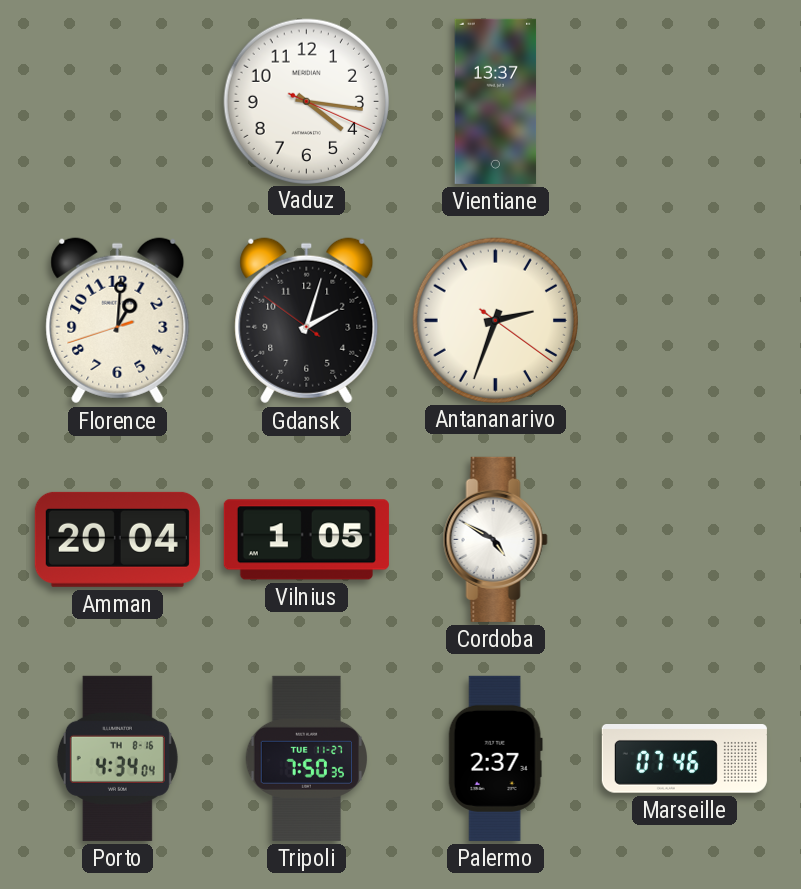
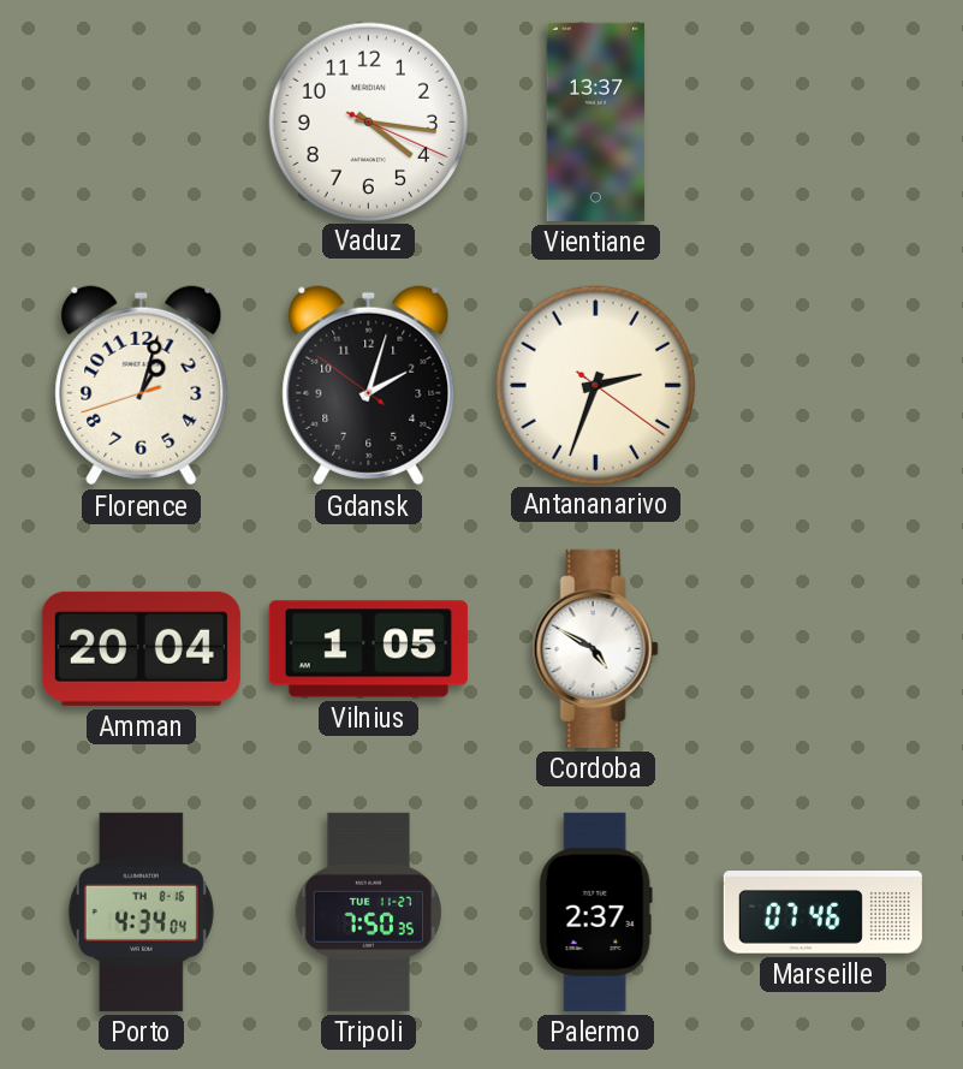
Florence: 1:00 -> 1:02
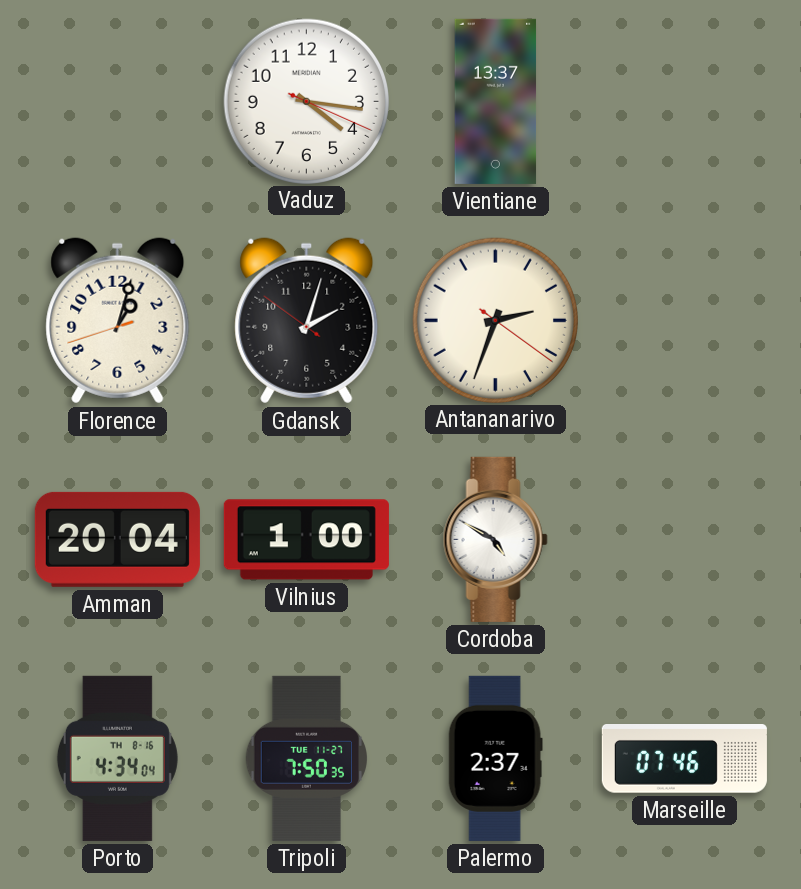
Vilnius: 1:05 -> 1:00
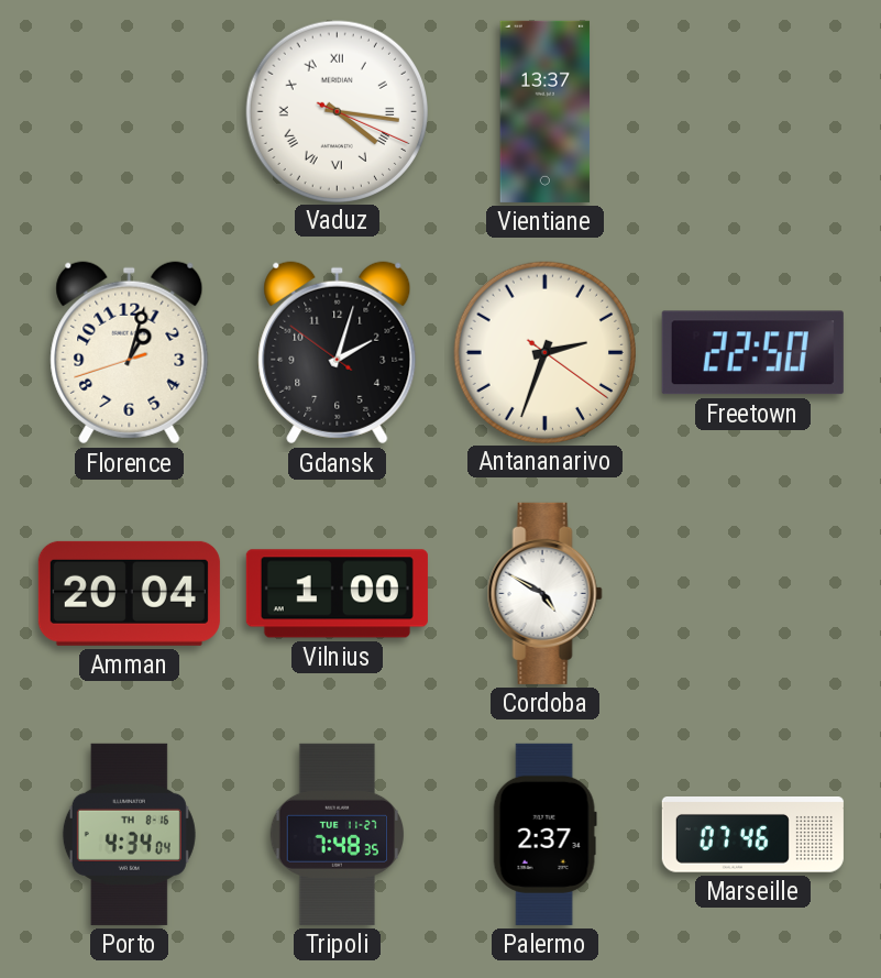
Vaduz numerals: Arabic -> Roman
Freetown: none -> 22:50
Tripoli: 7:50 -> 7:48
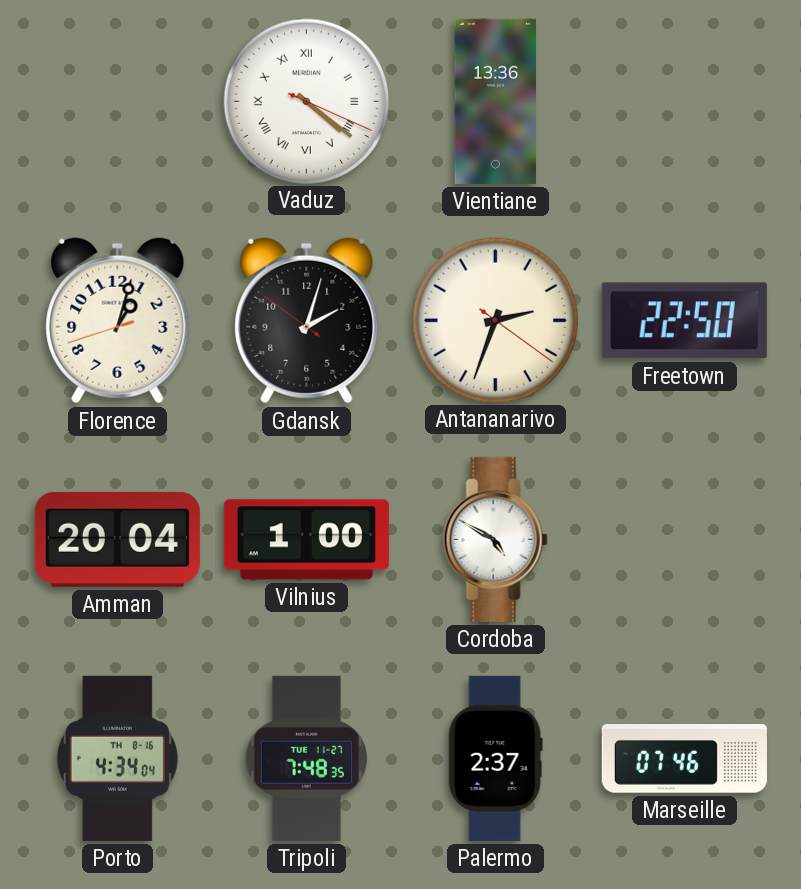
Vaduz: 4:16 -> 4:21
Vientiane: 13:37 -> 13:36
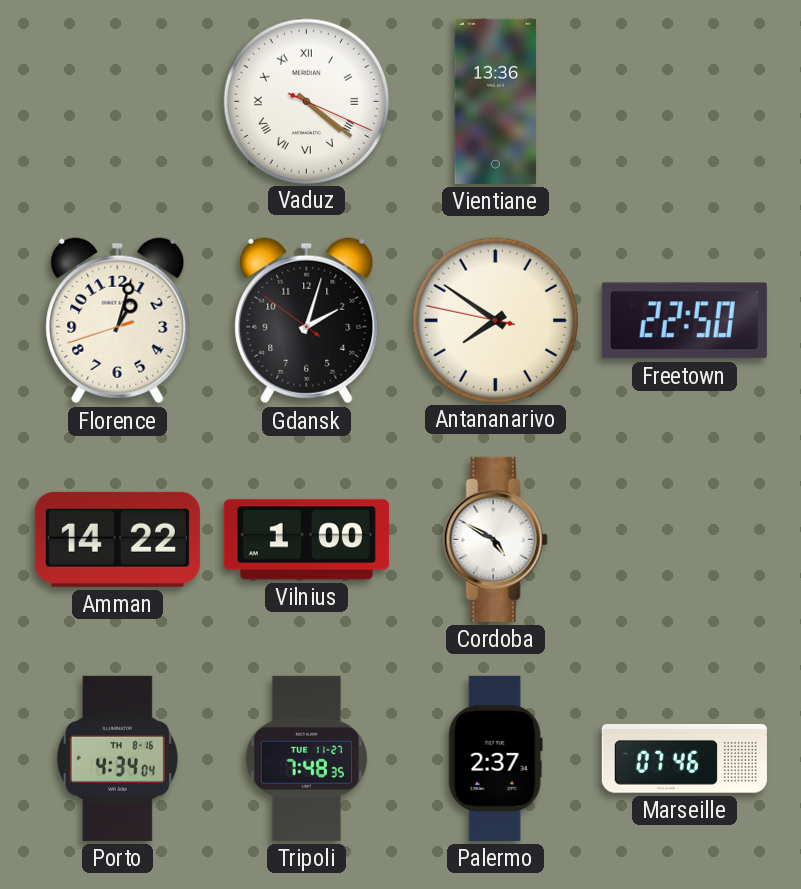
Antananarivo: 2:33 -> 7:50
Amman: 20:04 -> 14:22
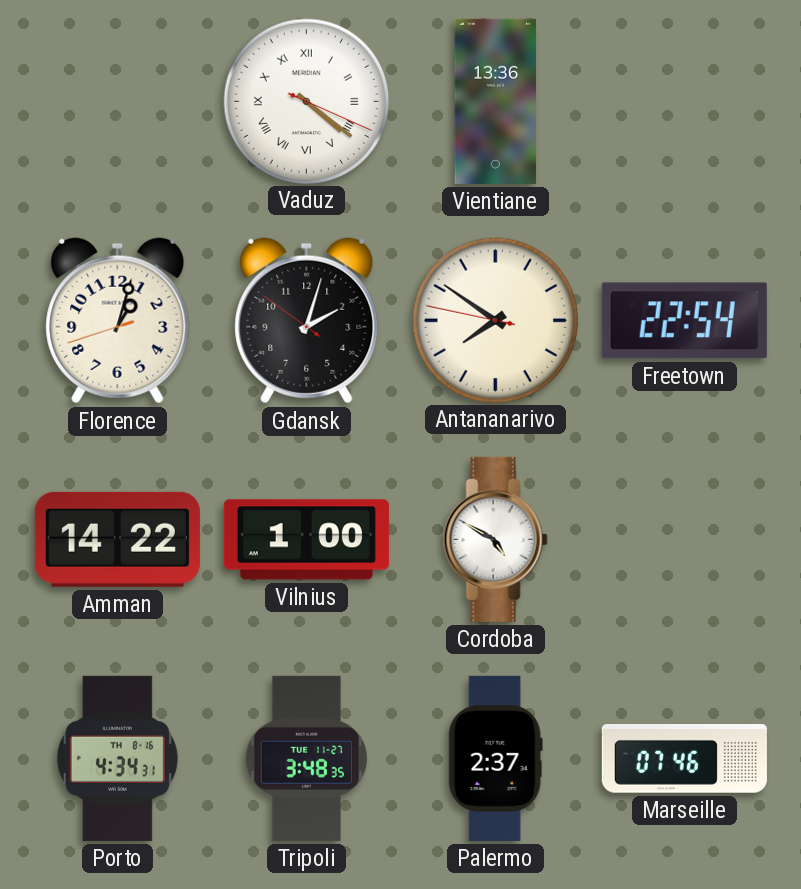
Freetown: 22:50 -> 22:54
Porto: 4:34:04 -> 4:34:31
Tripoli: 7:48 -> 3:48
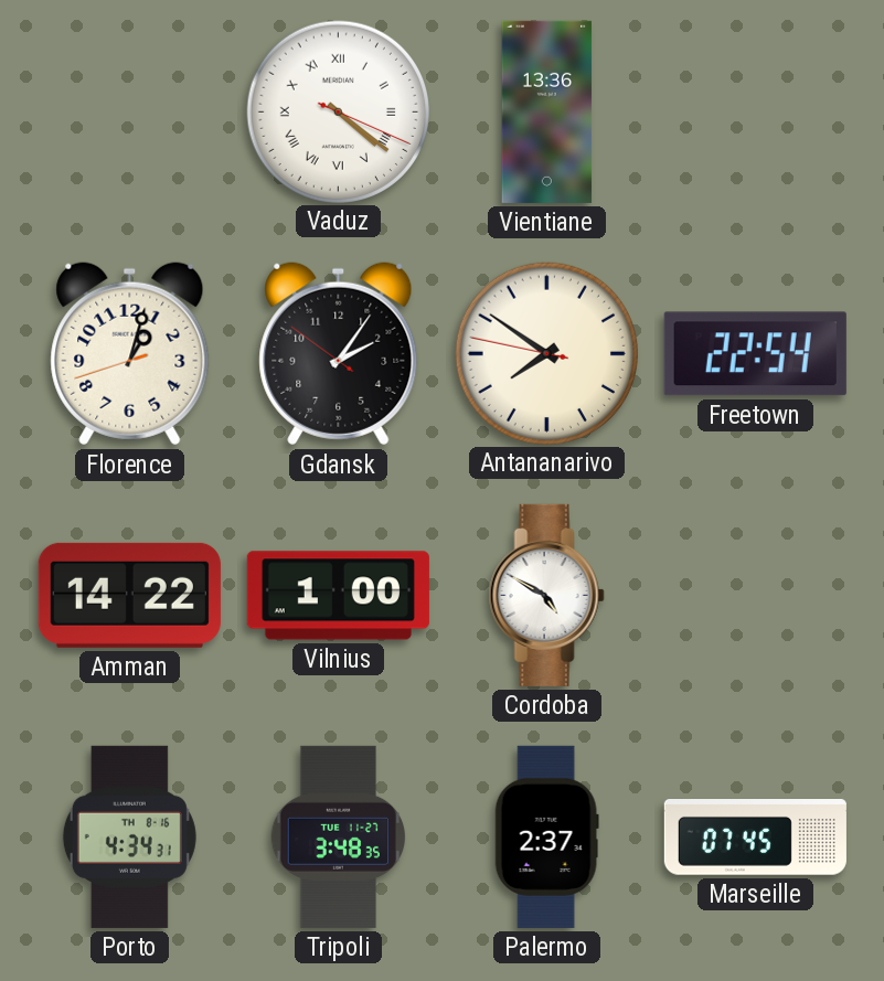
Gdansk: 2:02 -> 2:05
Marseille: 07:46 -> 07:45
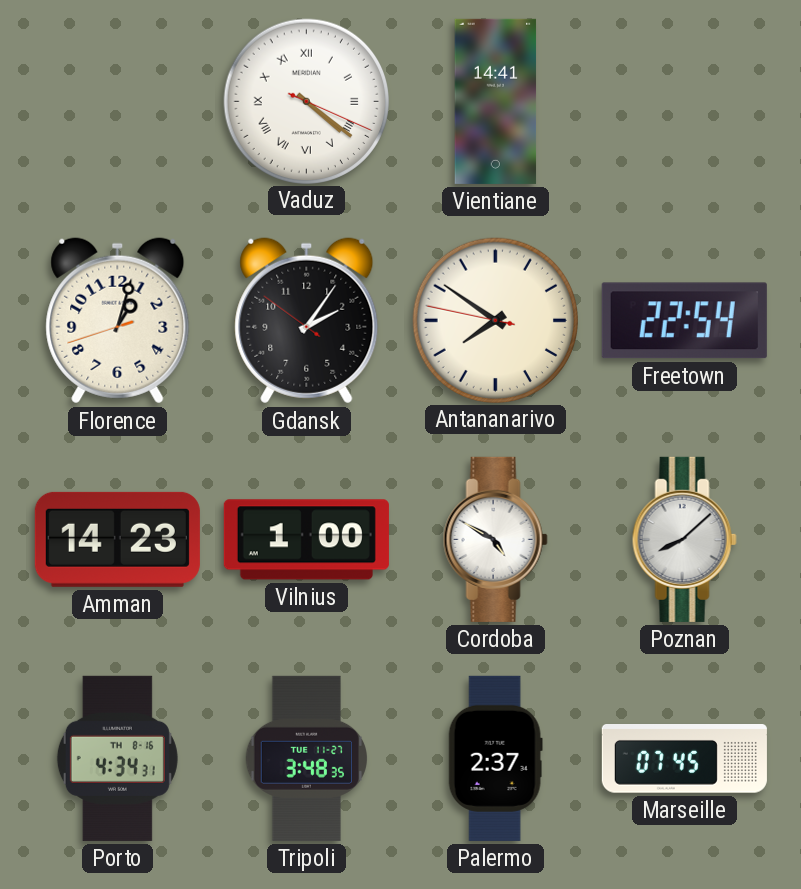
Vientiane: 13:36 -> 14:41
Amman: 14:22 -> 14:23
Poznan: none -> 8:08
